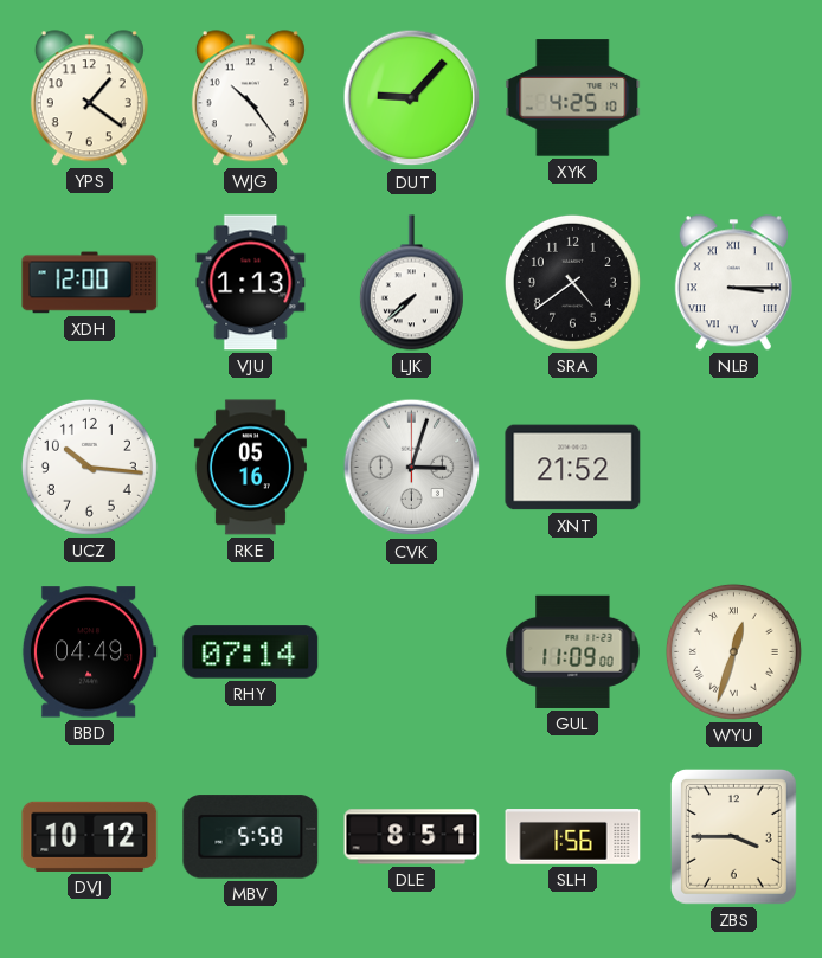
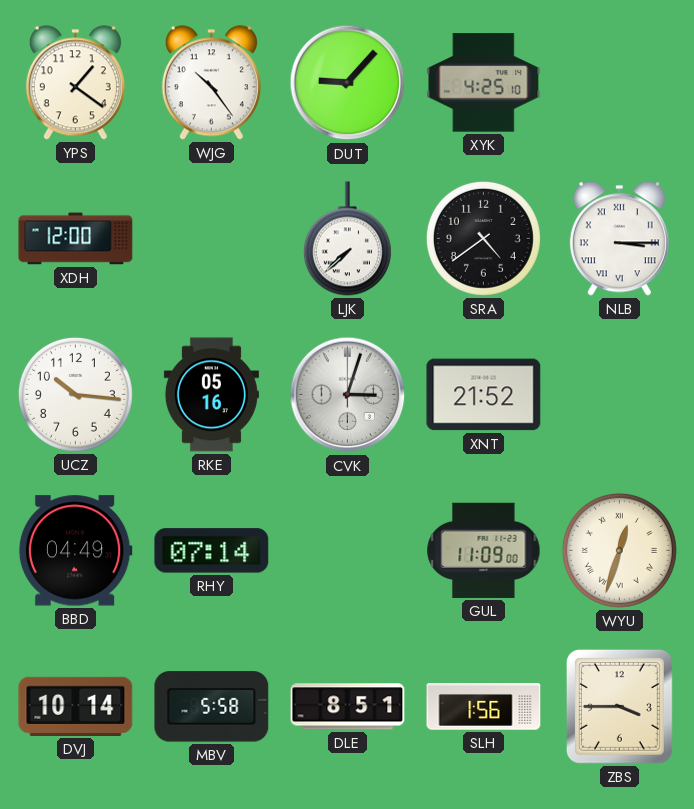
VJU: 1:13 -> none
DVJ: 10:12 -> 10:14
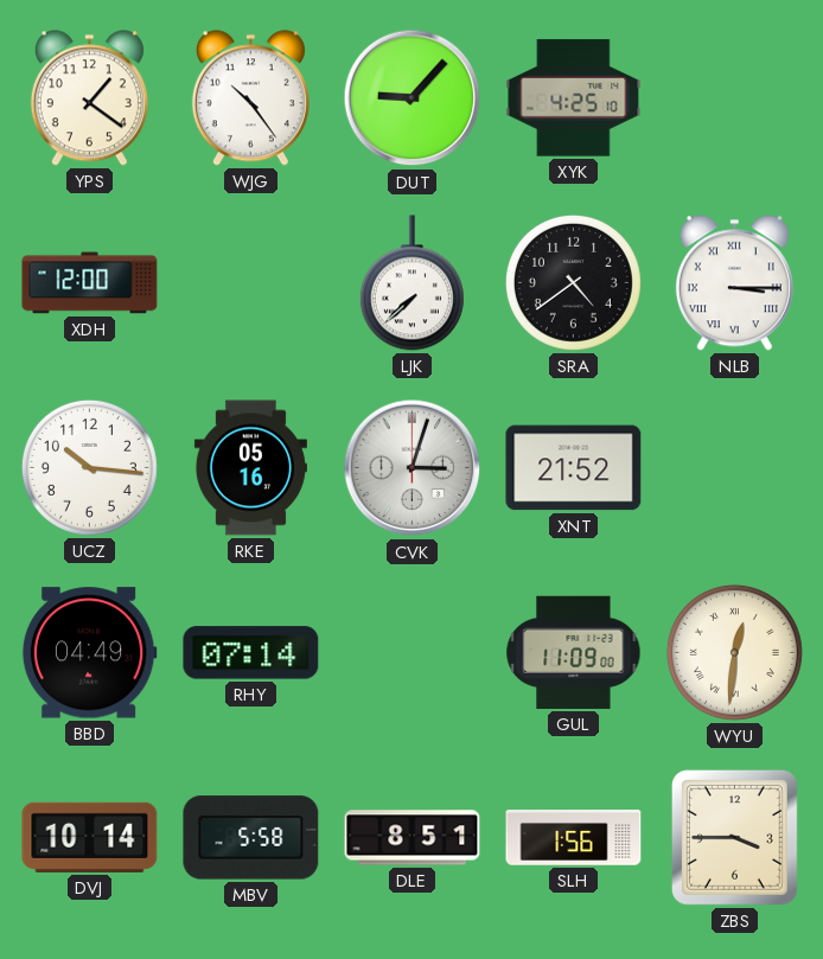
WYU: 12:33 -> 12:31
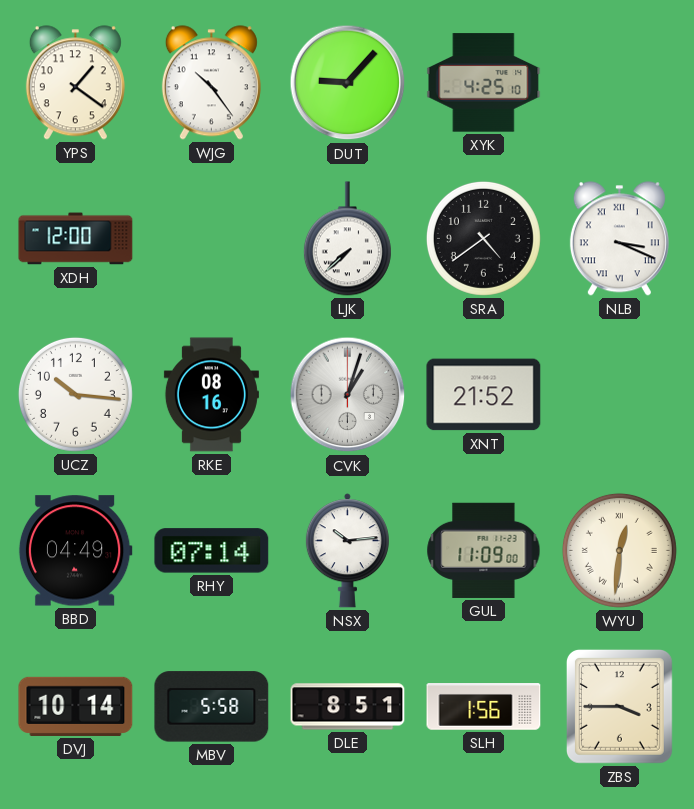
NLB: 3:15 -> 3:19
RKE: 05:16 -> 08:16
CVK: 3:03 -> 1:03
NSX: none -> 10:14
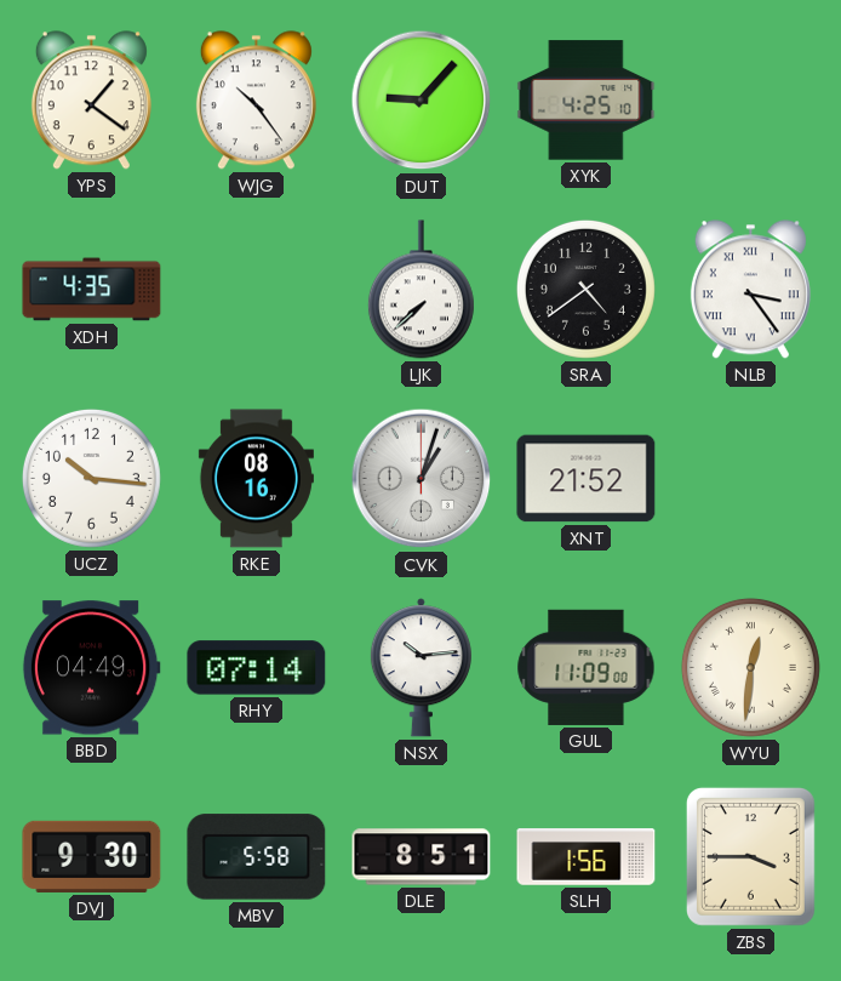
XDH: 12:00 -> 4:35
NLB: 3:19 -> 3:24
DVJ: 10:14 -> 9:30
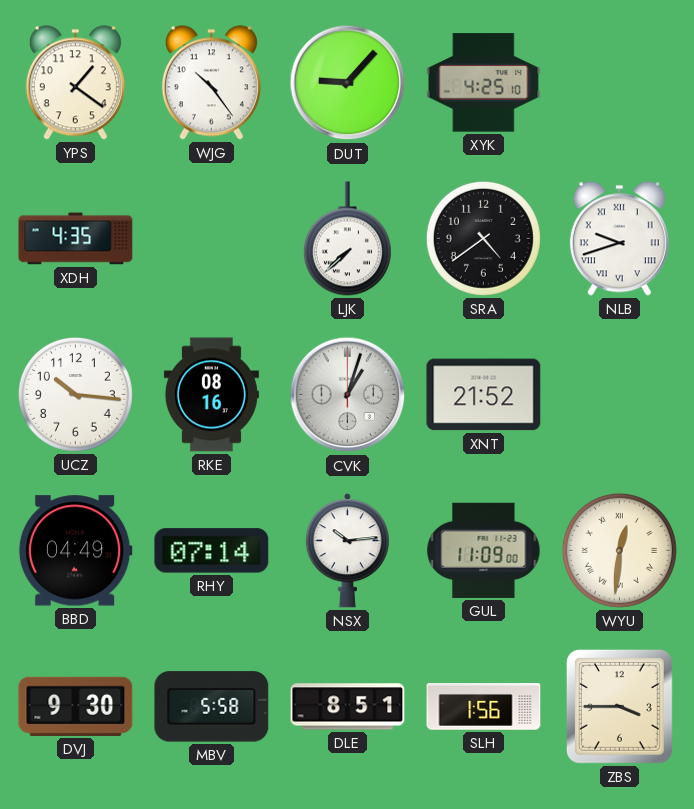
NLB: 3:24 -> 9:42
